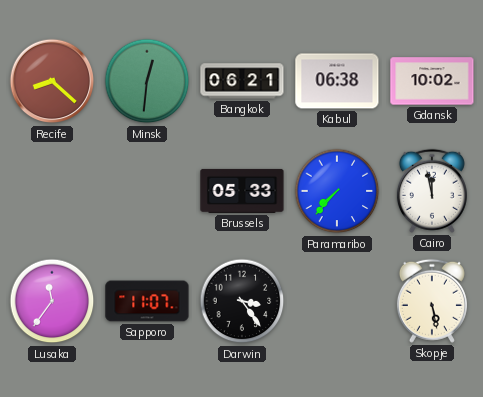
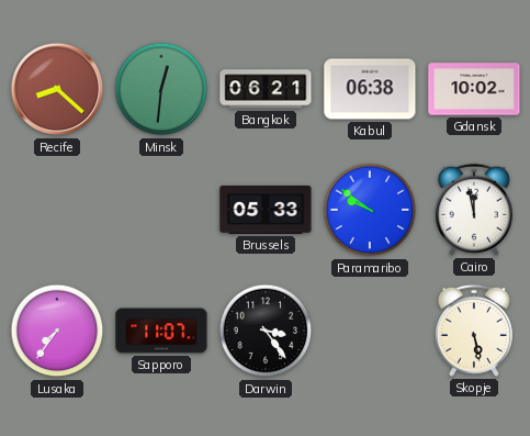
Paramaribo: 7:37 -> 9:51
Lusaka: 11:36 -> 7:36
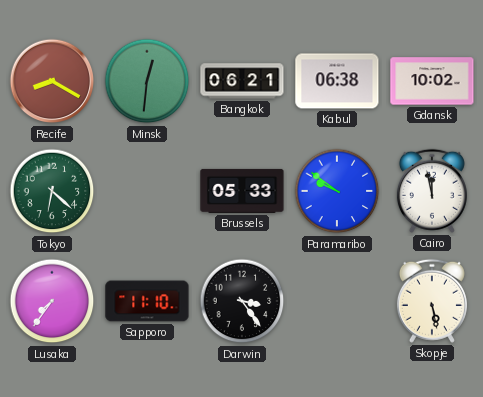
Recife: 8:22 -> 8:20
Tokyo: none -> 6:22
Sapporo: 11:07 -> 11:10
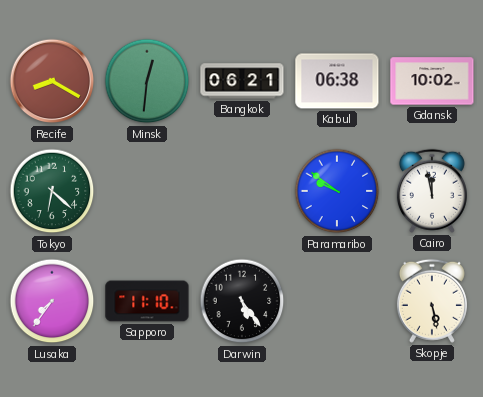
Brussels: 05:33 -> none
Darwin: 3:24 -> 5:24
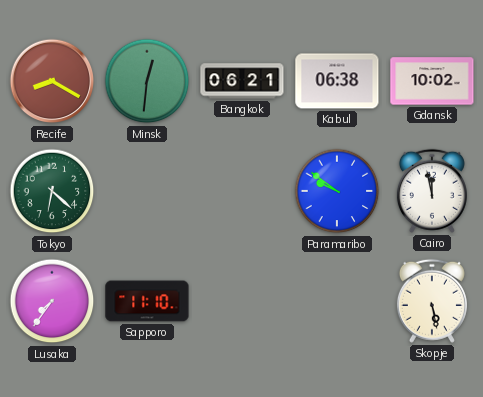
Darwin: 5:24 -> none
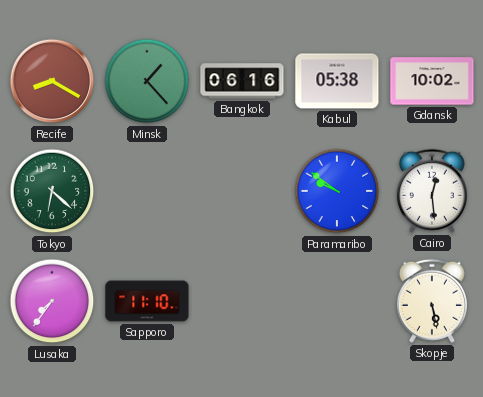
Minsk: 12:31 -> 1:23
Bangkok: 06:21 -> 06:16
Kabul: 06:38 -> 05:38
Cairo: 11:58 -> 12:29
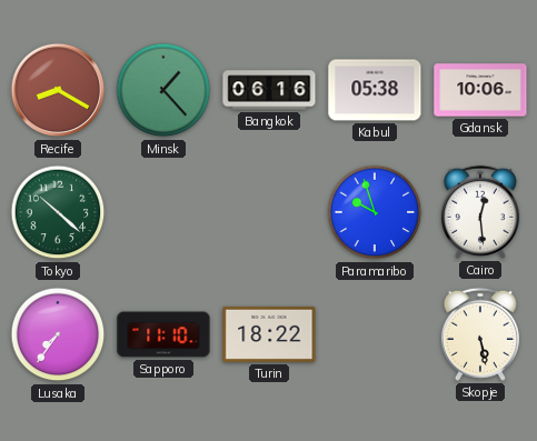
Gdansk: 10:02 -> 10:06
Tokyo: 6:22 -> 10:22
Paramaribo: 9:51 -> 9:57
Turin: none -> 18:22
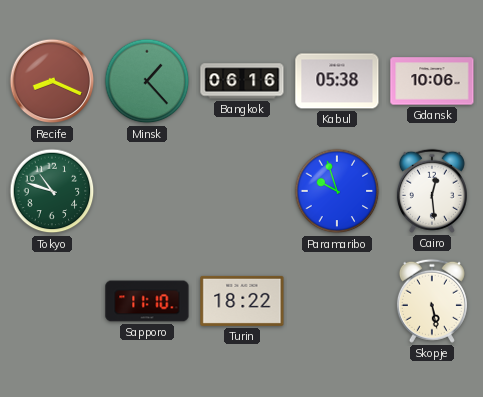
Recife: 8:20 -> 8:19
Tokyo: 10:22 -> 10:48
Lusaka: 7:36 -> none
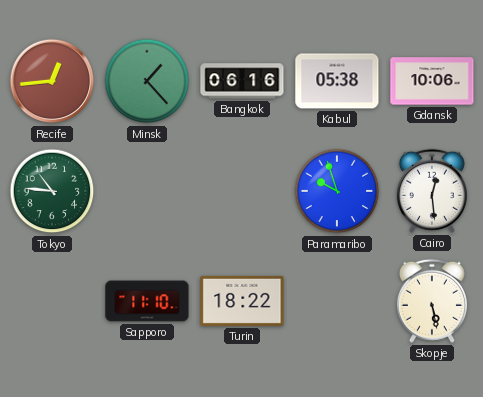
Recife: 8:19 -> 12:44
Tokyo: 10:48 -> 10:46
